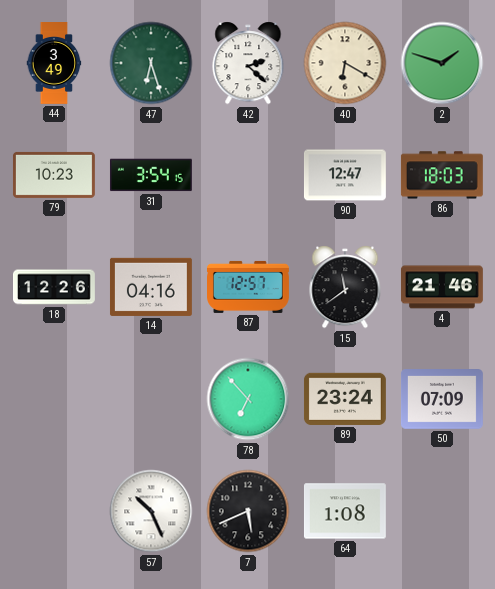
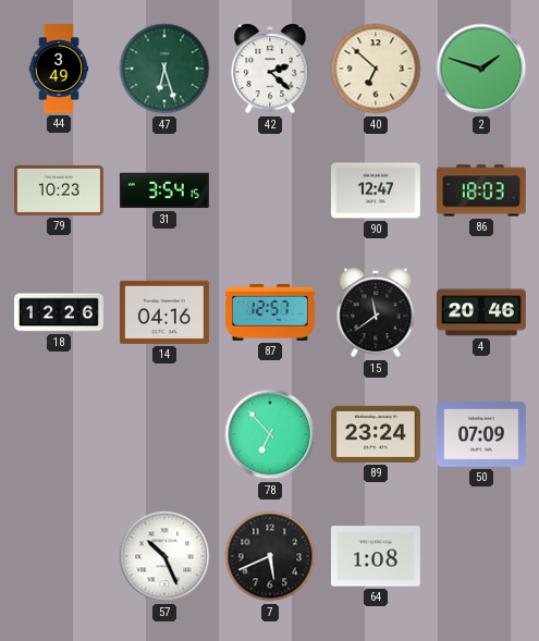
40: 6:20 -> 6:52
4: 21:46 -> 20:46
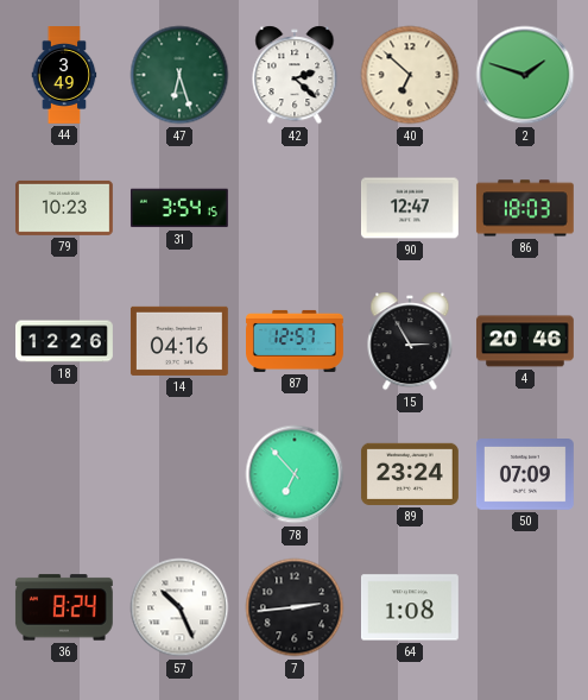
15: 11:39 -> 2:55
36: none -> 8:24
7: 5:41 -> 2:44
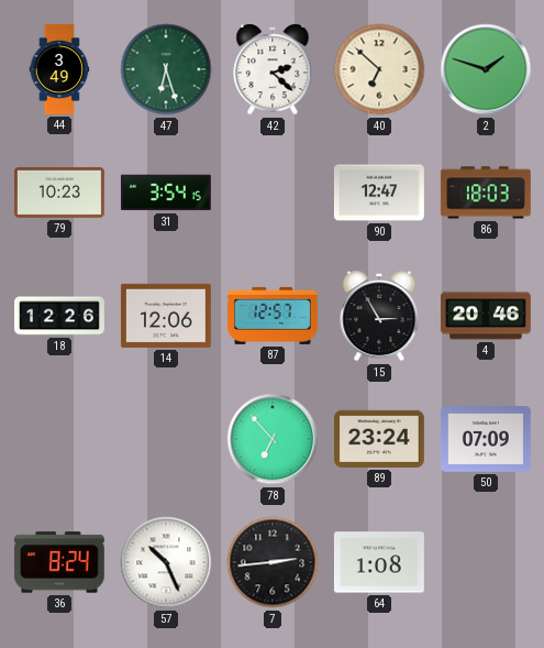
14: 04:16 -> 12:06
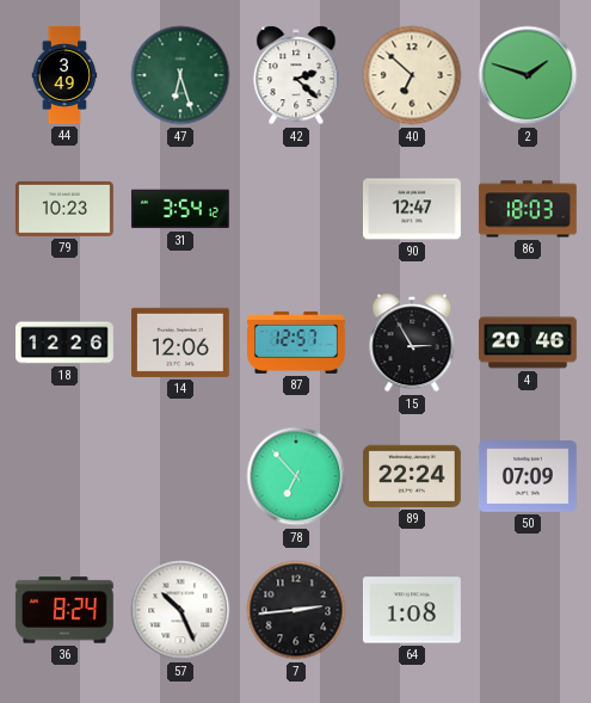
31: 3:54:15 -> 3:54:12
89: 23:24 -> 22:24
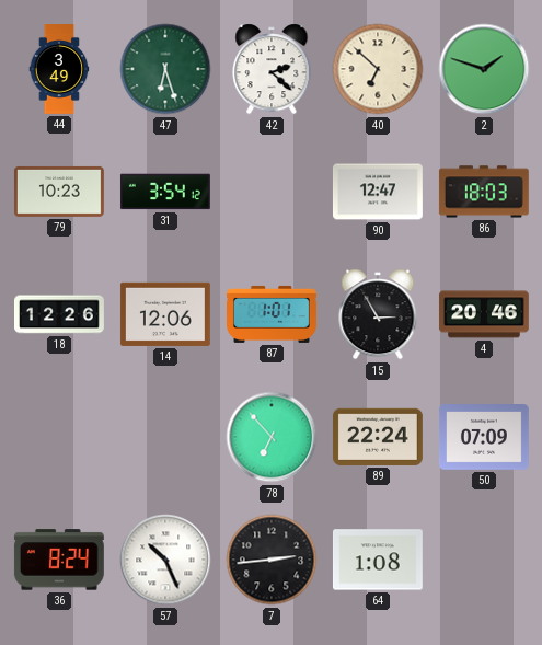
87: 12:57 -> 1:01
